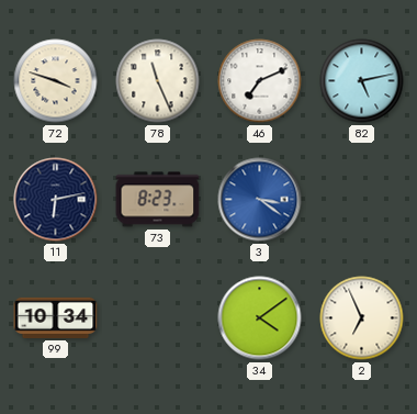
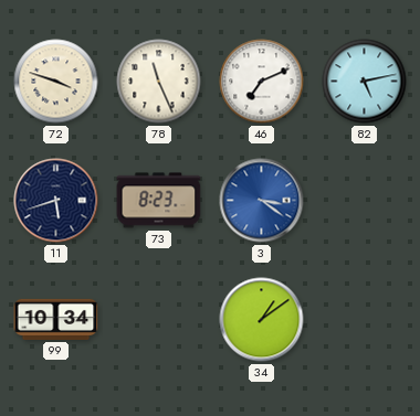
11: 6:13 -> 5:42
34: 4:09 -> 1:09
2: 6:56 -> none
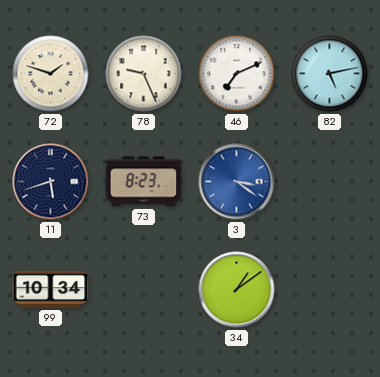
72: 3:48 -> 1:48
78: 11:26 -> 9:26
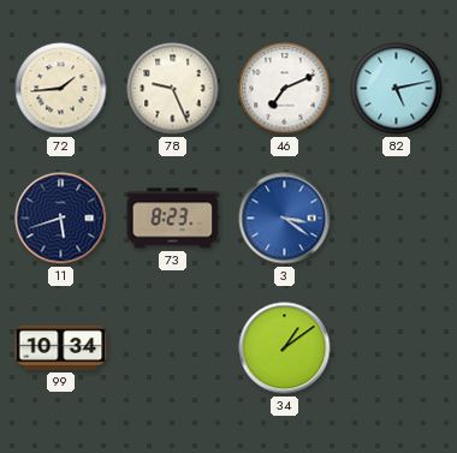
72: 1:48 -> 1:44
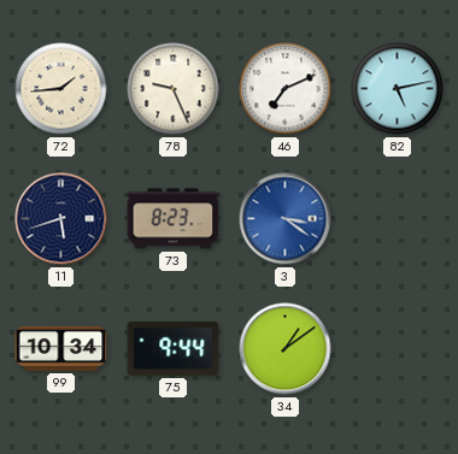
75: none -> 9:44
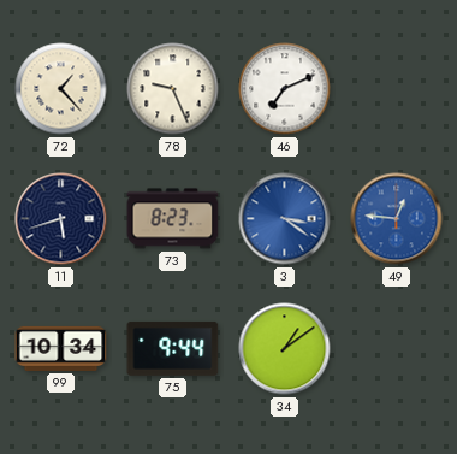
72: 1:44 -> 1:23
82: 5:13 -> none
49: none -> 12:46
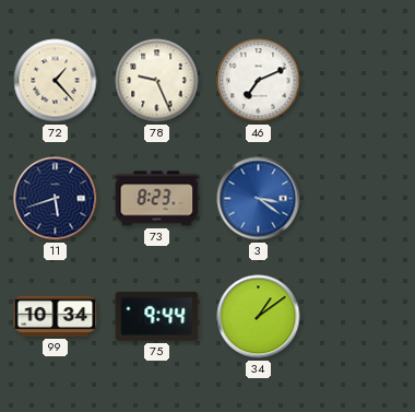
49: 12:46 -> none
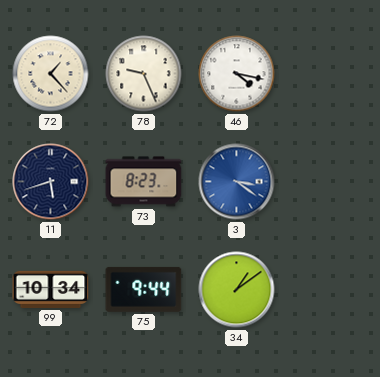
46: 7:11 -> 4:17
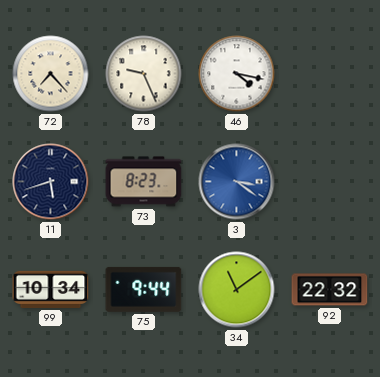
72: 1:23 -> 7:23
34: 1:09 -> 11:09
92: none -> 22:32
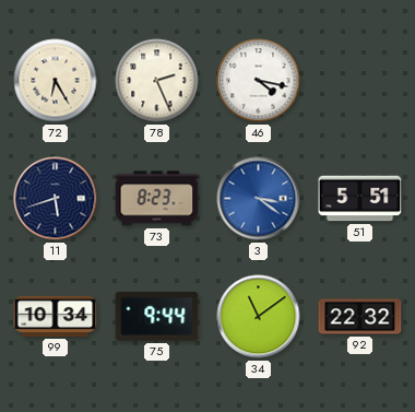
72: 7:23 -> 6:25
78: 9:26 -> 2:26
51: none -> 5:51
